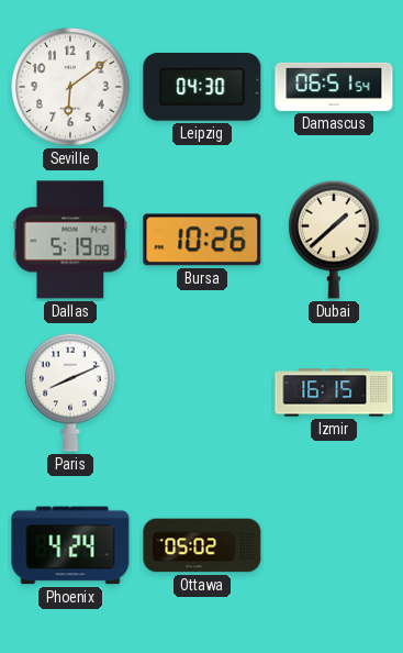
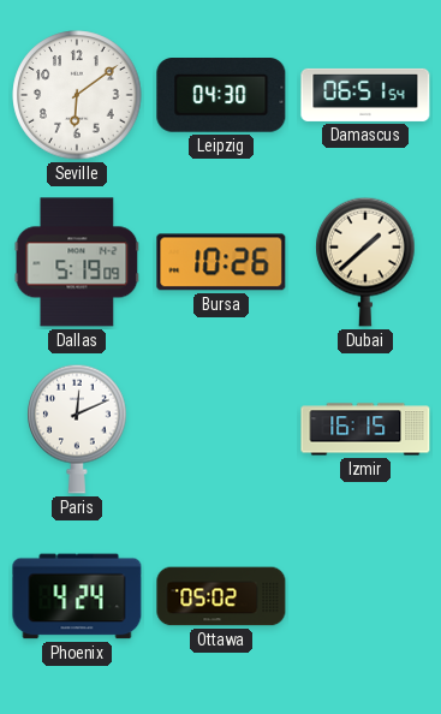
Paris: 8:11 -> 12:11
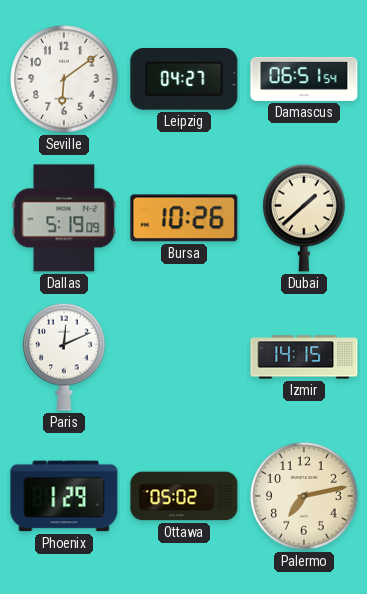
Leipzig: 04:30 -> 04:27
Izmir: 16:15 -> 14:15
Phoenix: 4:24 -> 1:29
Palermo: none -> 7:13
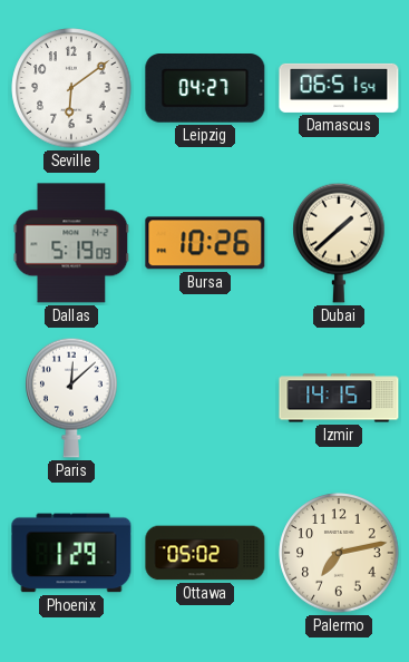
Paris: 12:11 -> 12:08
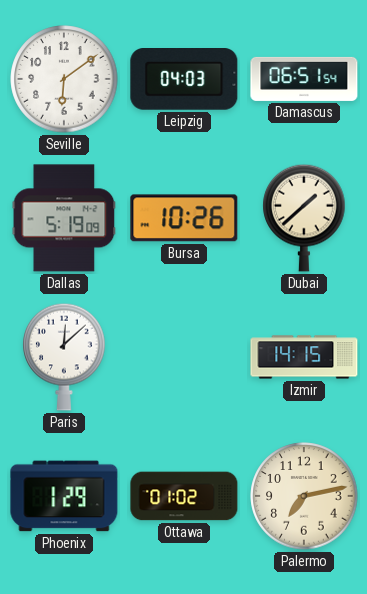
Leipzig: 04:27 -> 04:03
Ottawa: 05:02 -> 01:02
